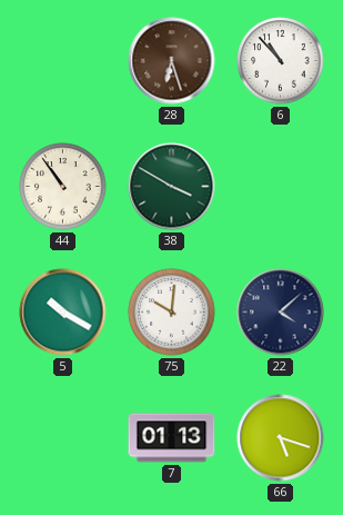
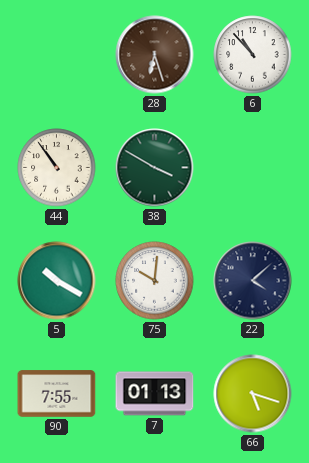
90: none -> 7:55
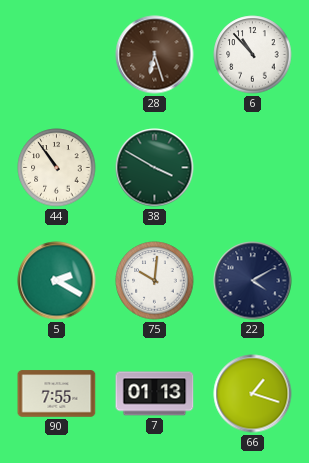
5: 10:20 -> 2:20
22: 4:08 -> 4:10
66: 5:18 -> 1:18
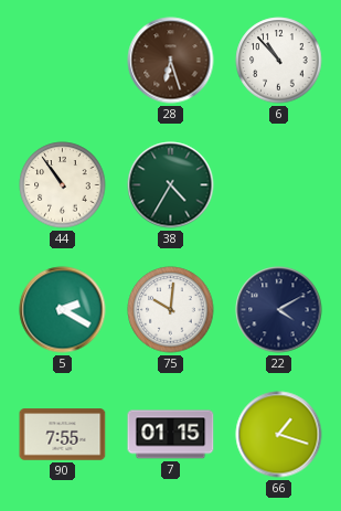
38: 3:50 -> 4:35
7: 01:13 -> 01:15
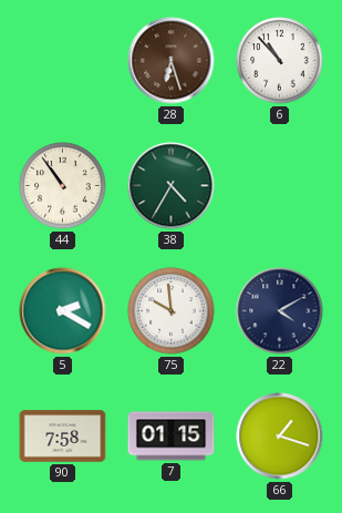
75: 10:01 -> 9:59
90: 7:55 -> 7:58
